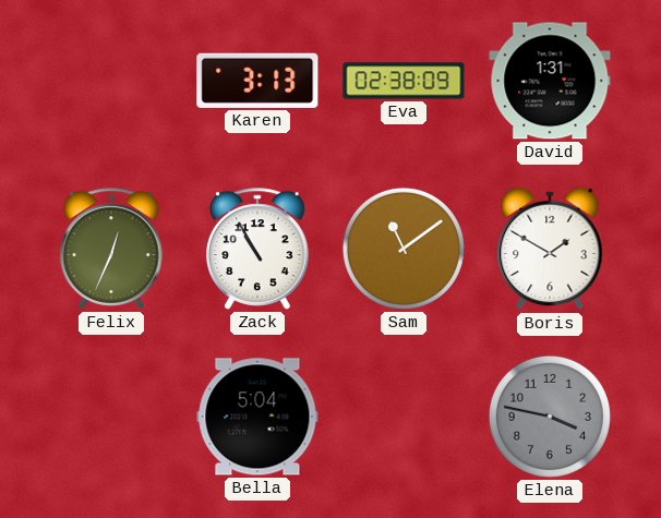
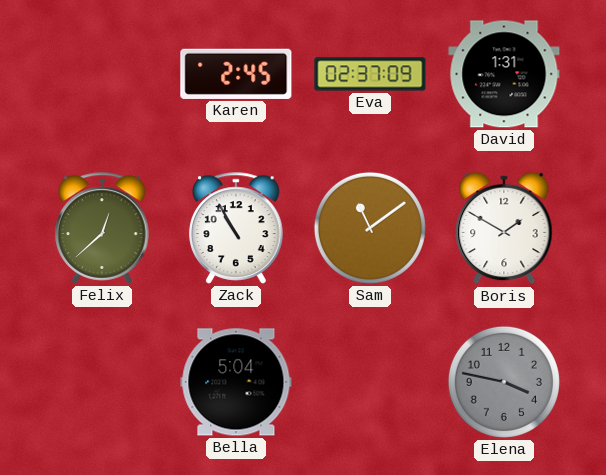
Karen: 3:13 -> 2:45
Eva: 02:38 -> 02:37
Felix: 12:34 -> 12:38
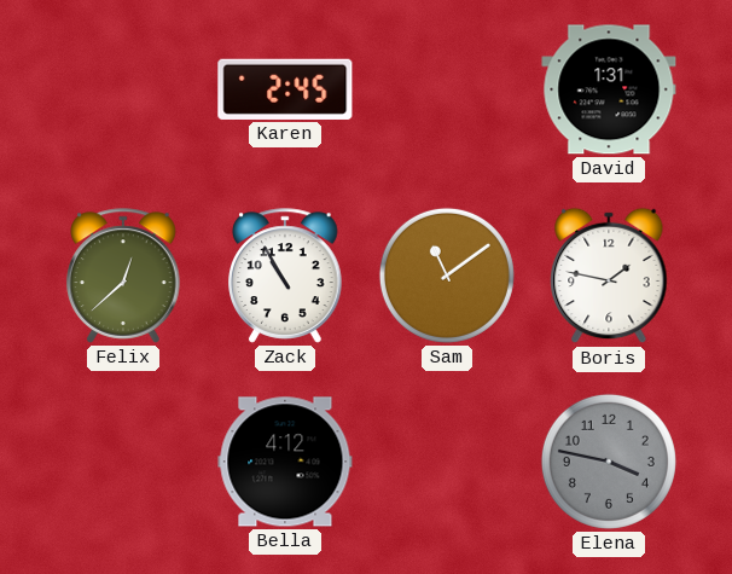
Eva: 02:37 -> none
Boris: 1:50 -> 1:47
Bella: 5:04 -> 4:12
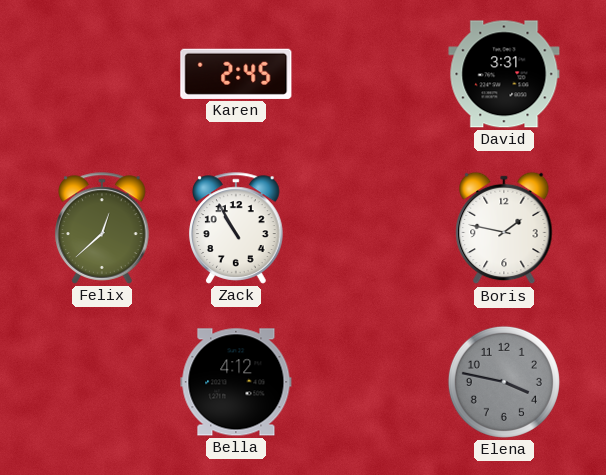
David: 1:31 -> 3:31
Sam: 11:09 -> none
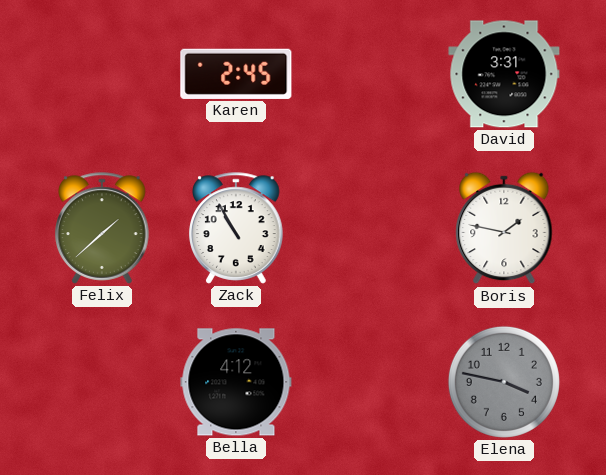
Felix: 12:38 -> 1:38
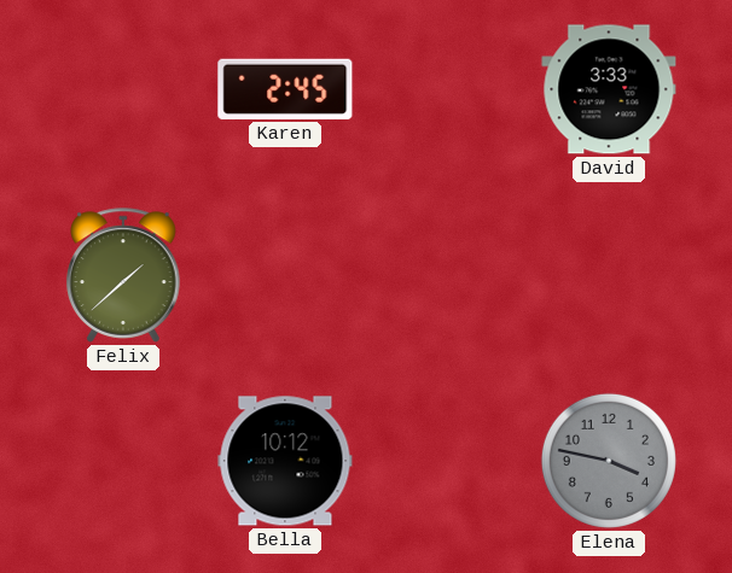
David: 3:31 -> 3:33
Zack: 10:55 -> none
Boris: 1:47 -> none
Bella: 4:12 -> 10:12
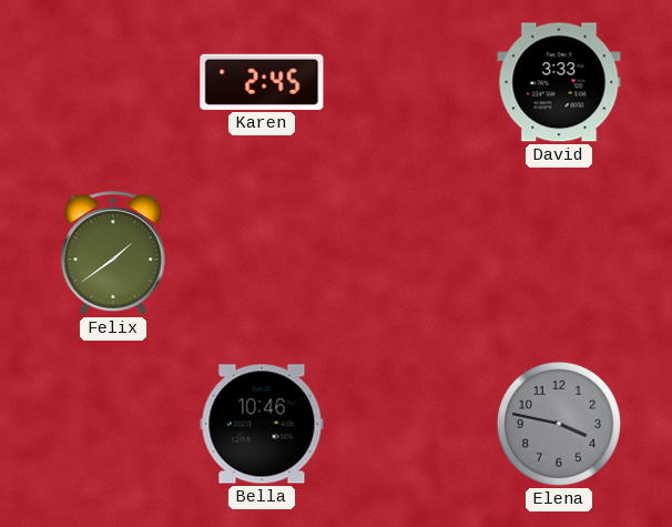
Felix: 1:38 -> 1:39
Bella: 10:12 -> 10:46
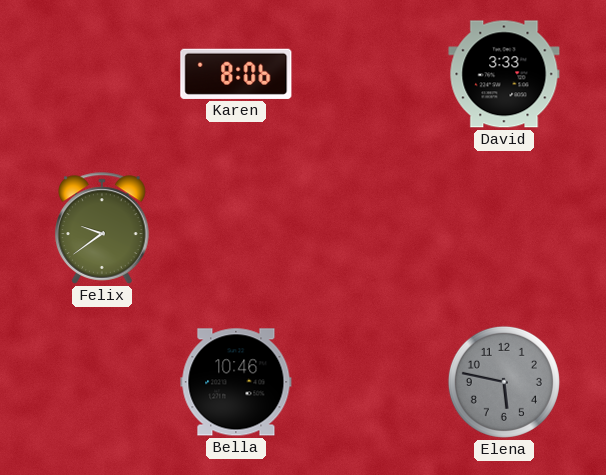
Karen: 2:45 -> 8:06
Felix: 1:39 -> 9:39
Elena: 3:47 -> 5:47
